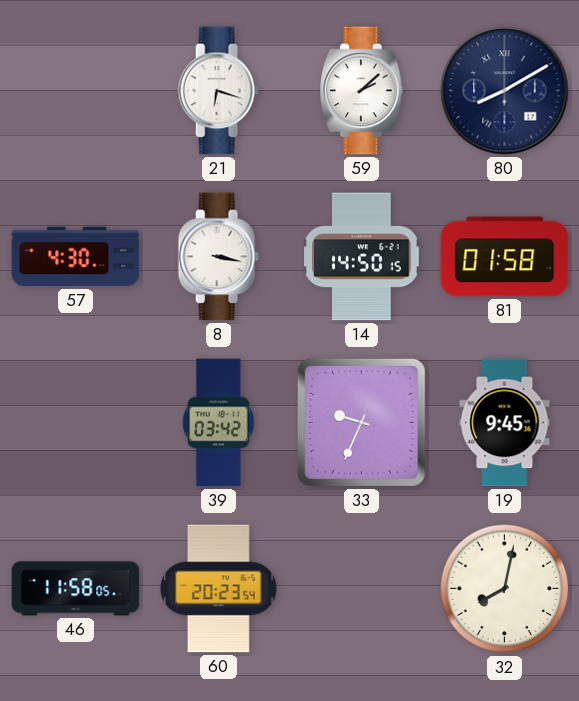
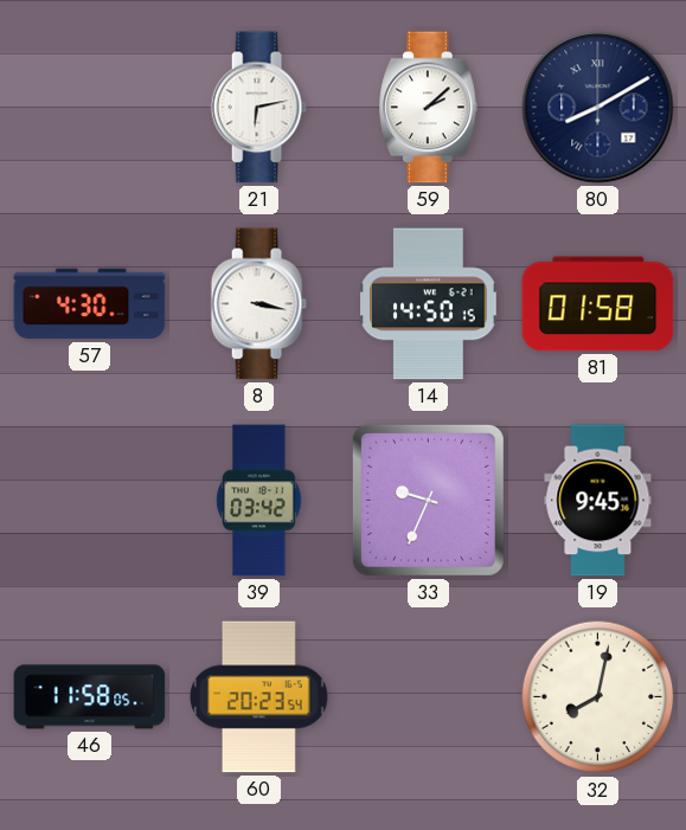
21: 6:18 -> 6:13
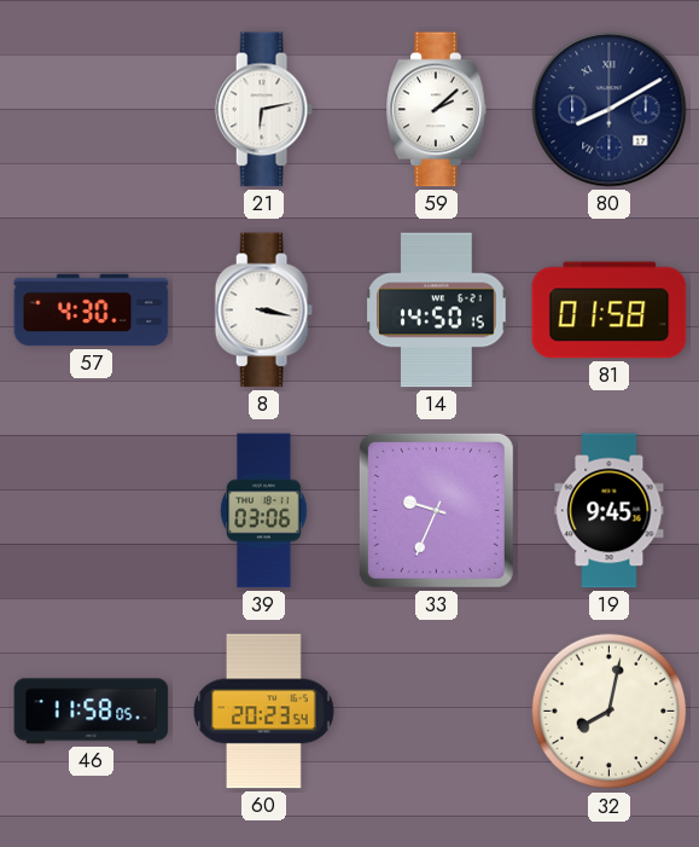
39: 03:42 -> 03:06
